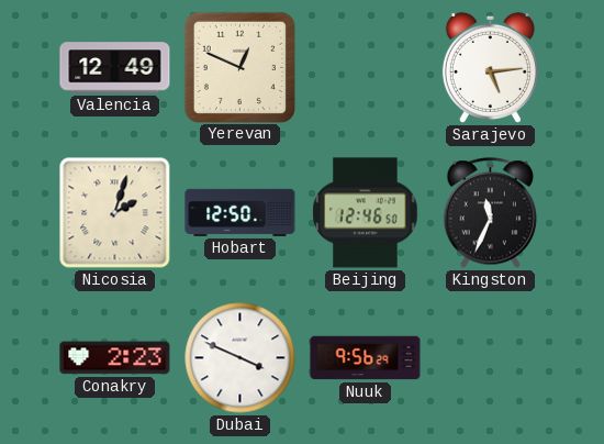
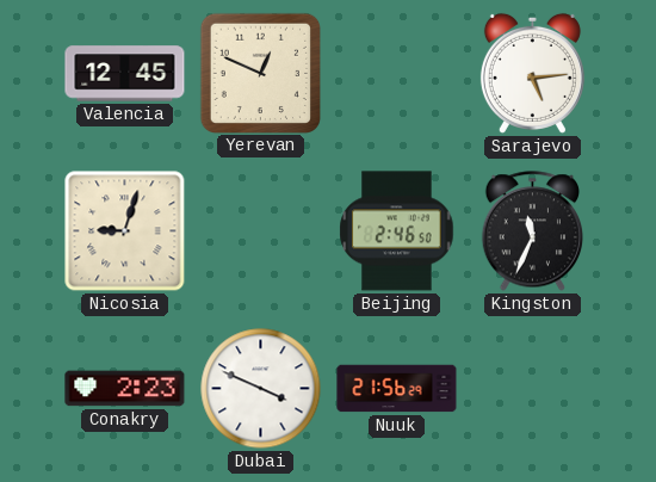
Valencia: 12:49 -> 12:45
Nicosia: 2:03 -> 9:03
Hobart: 12:50 -> none
Beijing: 12:46 -> 2:46
Nuuk: 9:56 -> 21:56
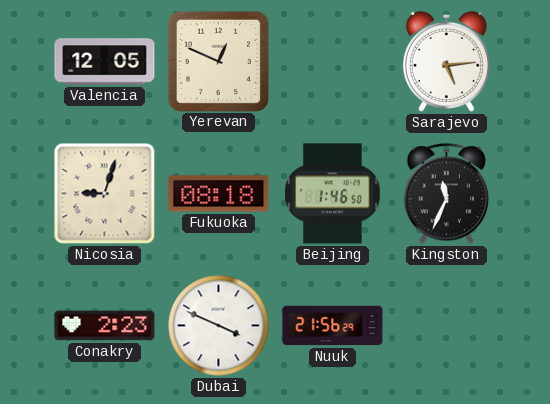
Valencia: 12:45 -> 12:05
Fukuoka: none -> 08:18
Beijing: 2:46 -> 1:46
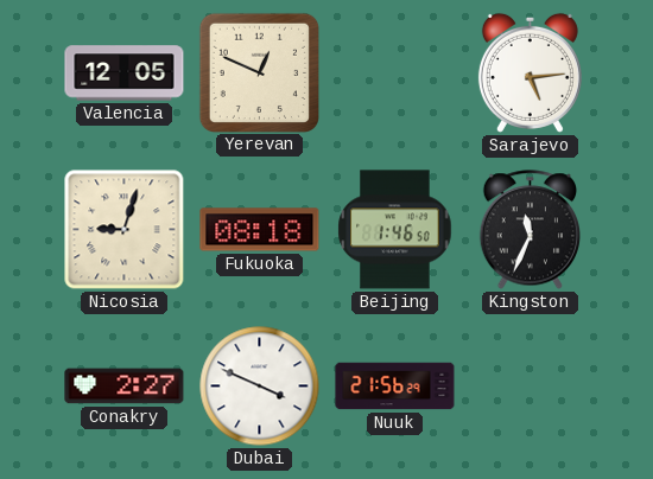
Conakry: 2:23 -> 2:27
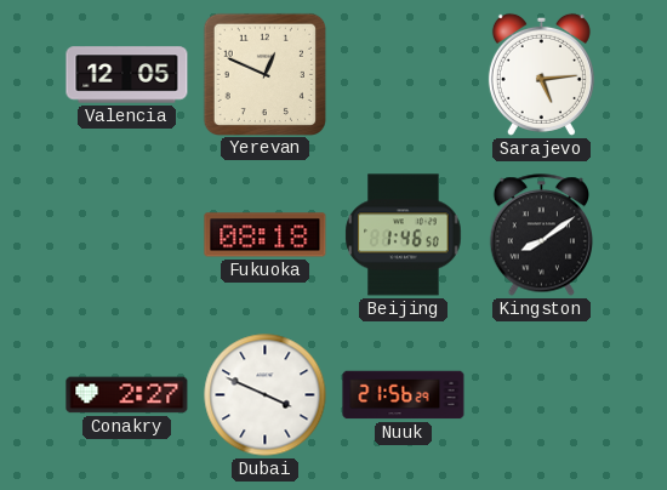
Nicosia: 9:03 -> none
Kingston: 11:34 -> 8:09
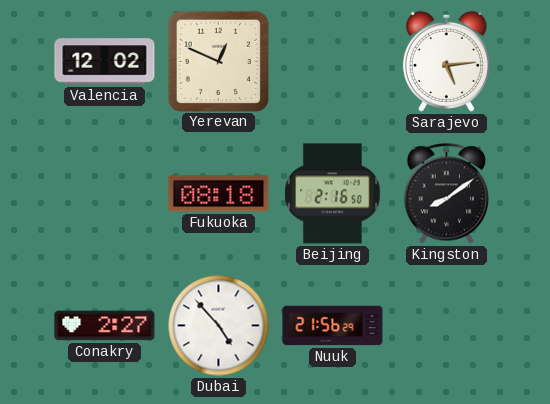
Valencia: 12:05 -> 12:02
Beijing: 1:46 -> 2:16
Dubai: 3:49 -> 4:53
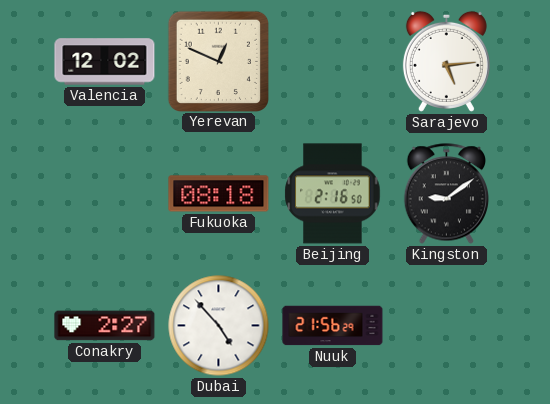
Kingston: 8:09 -> 9:09
